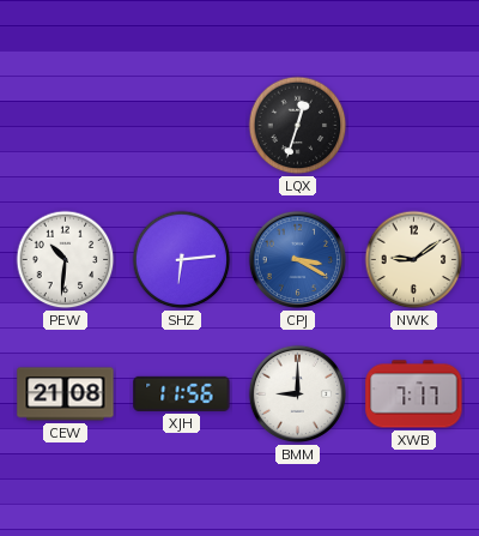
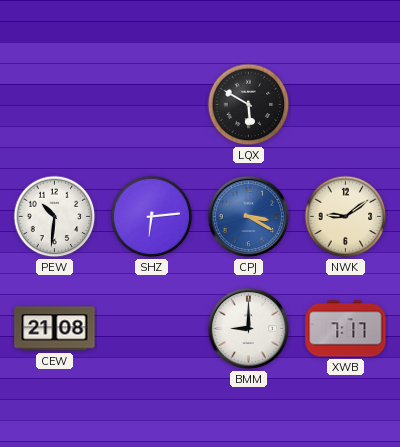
LQX: 12:33 -> 5:50
XJH: 11:56 -> none
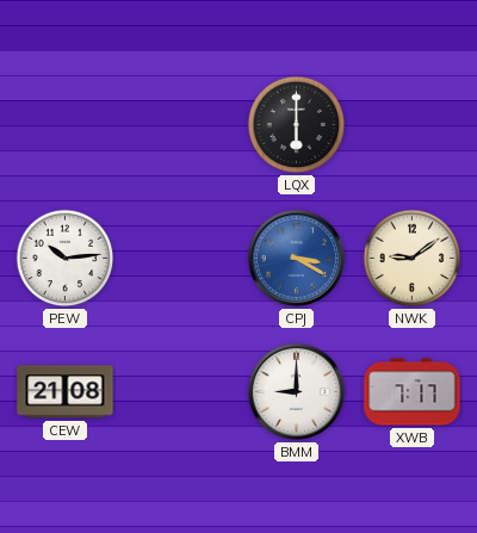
LQX: 5:50 -> 6:00
PEW: 10:31 -> 10:14
SHZ: 6:14 -> none
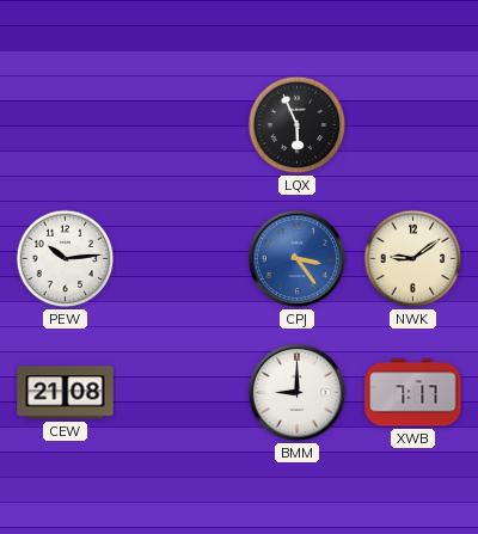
LQX: 6:00 -> 5:56
CPJ: 3:20 -> 3:24
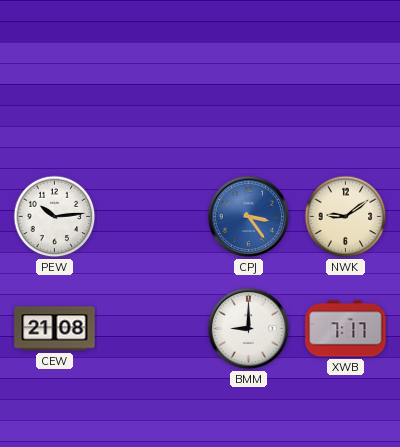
LQX: 5:56 -> none
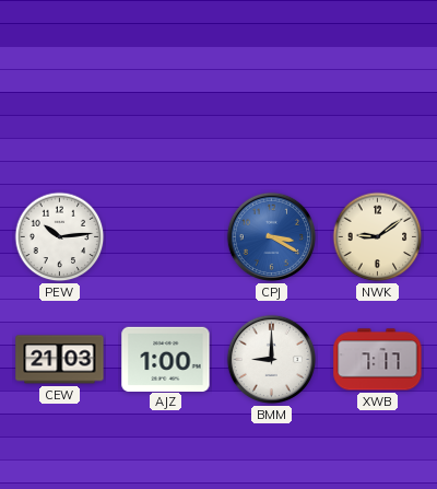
CPJ: 3:24 -> 3:20
CEW: 21:08 -> 21:03
AJZ: none -> 1:00
